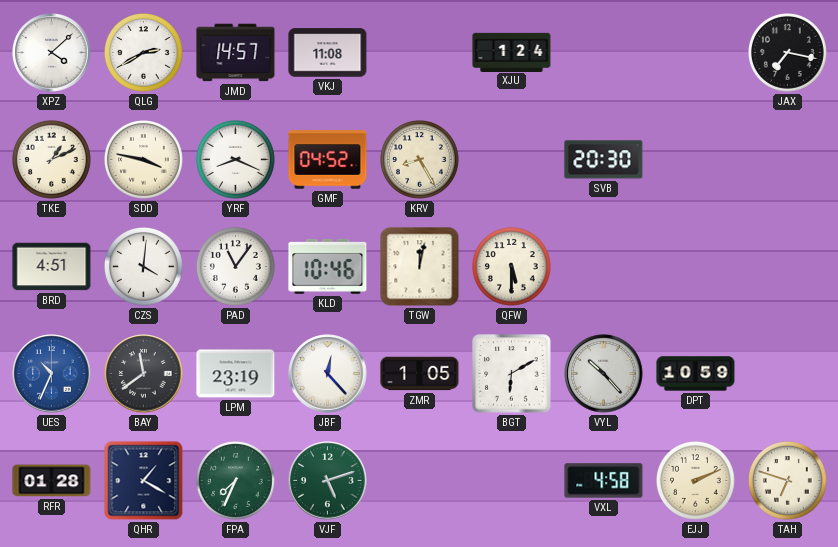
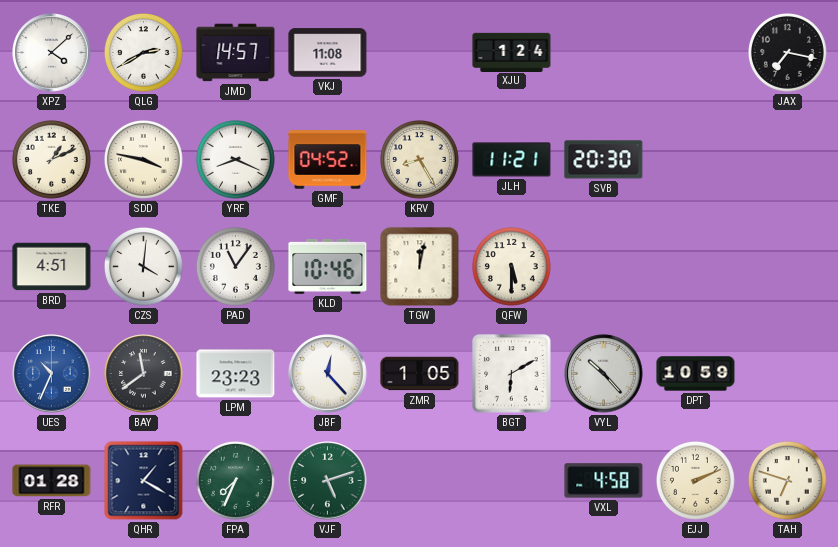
JLH: none -> 11:21
LPM: 23:19 -> 23:23
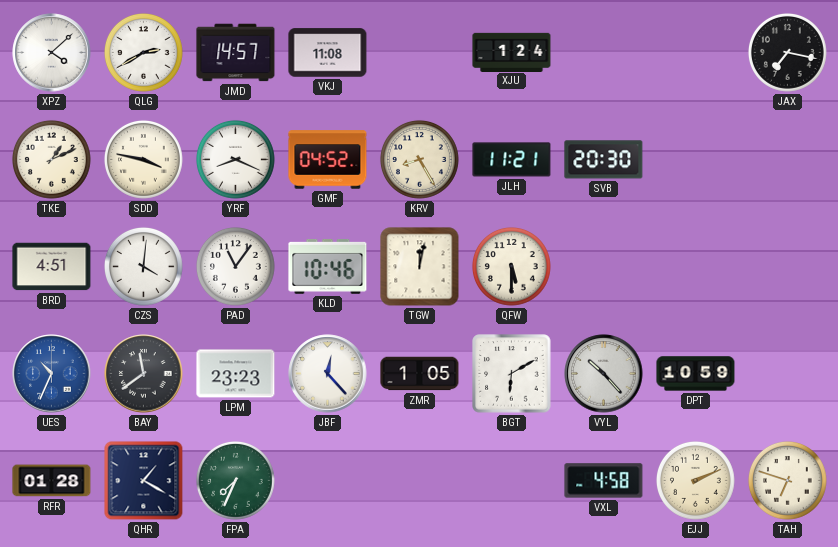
VJF: 5:12 -> none
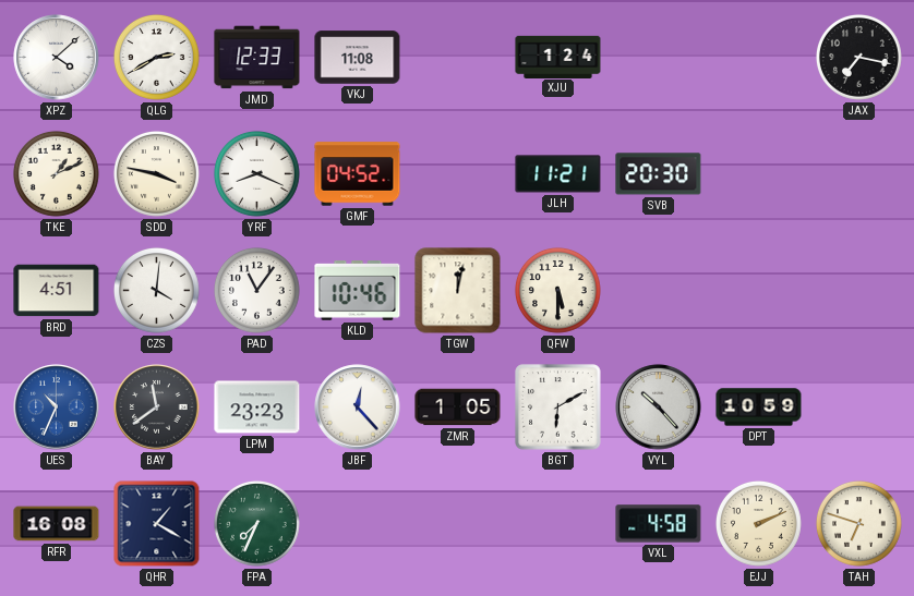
JMD: 14:57 -> 12:33
KRV: 8:25 -> none
RFR: 01:28 -> 16:08
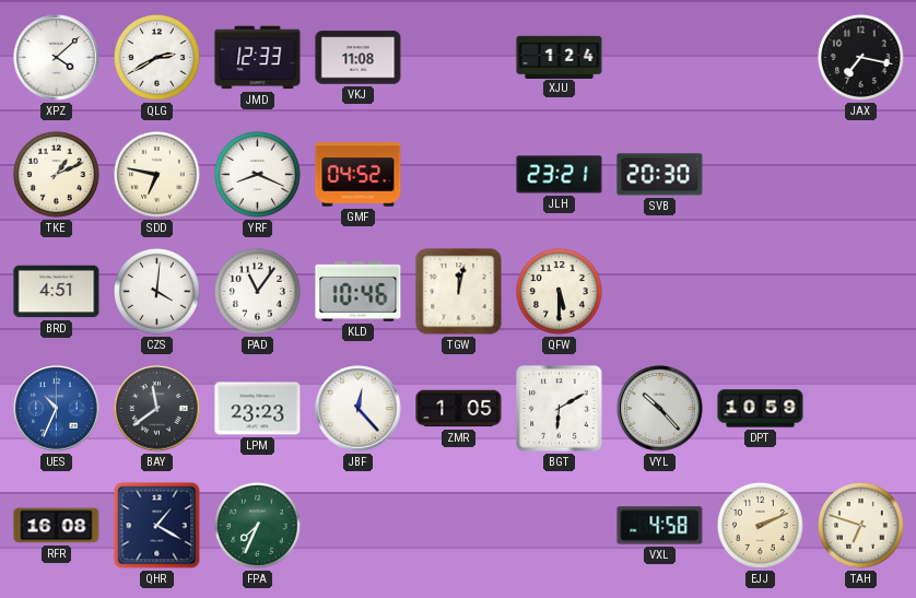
SDD: 3:47 -> 6:47
JLH: 11:21 -> 23:21
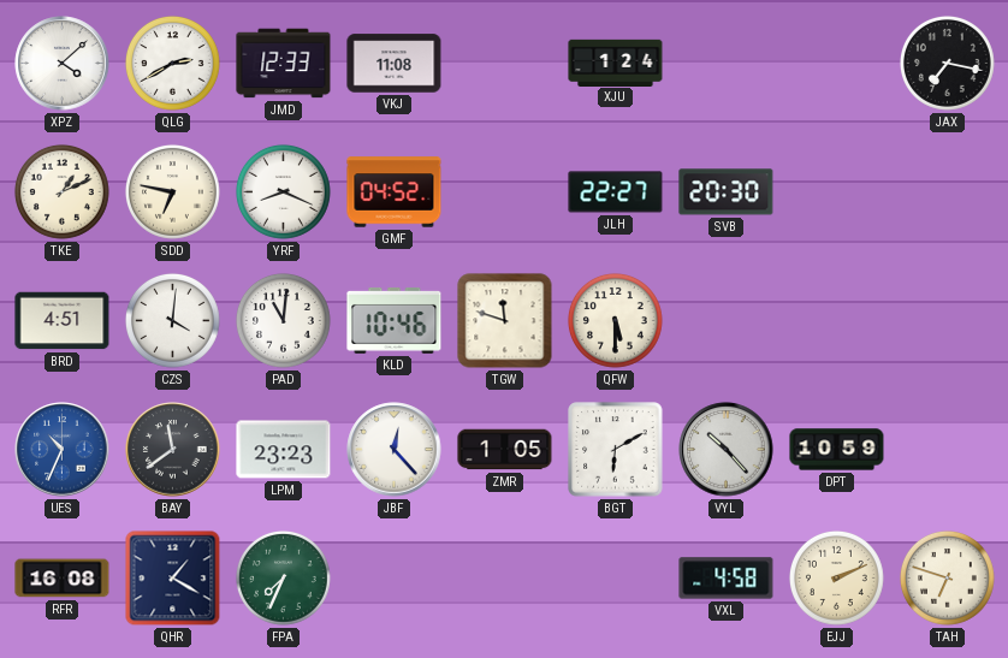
JLH: 23:21 -> 22:27
PAD: 11:06 -> 11:01
TGW: 12:02 -> 11:48
